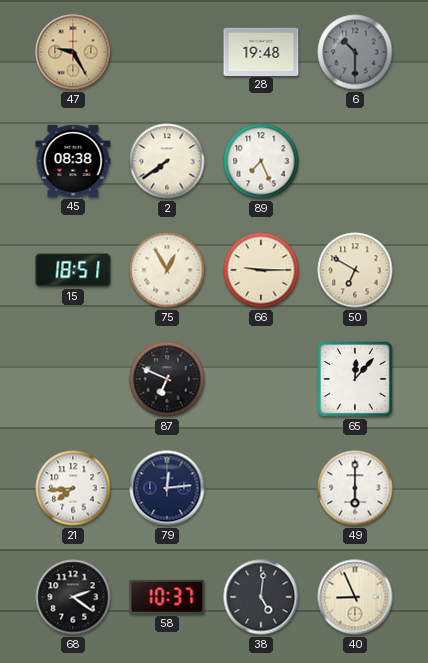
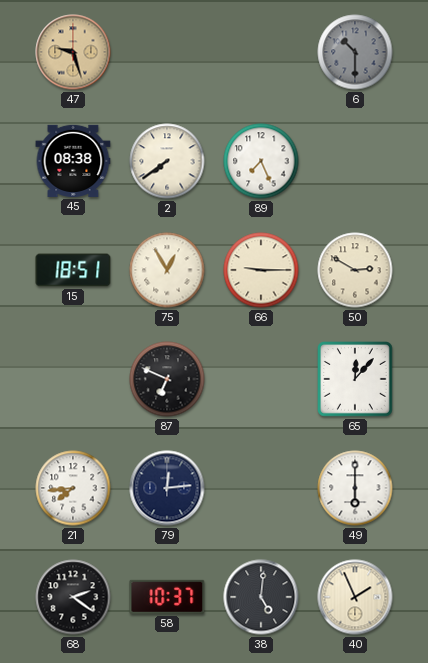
47: 9:25 -> 9:27
28: 19:48 -> none
50: 6:50 -> 2:50
40: 8:56 -> 1:56
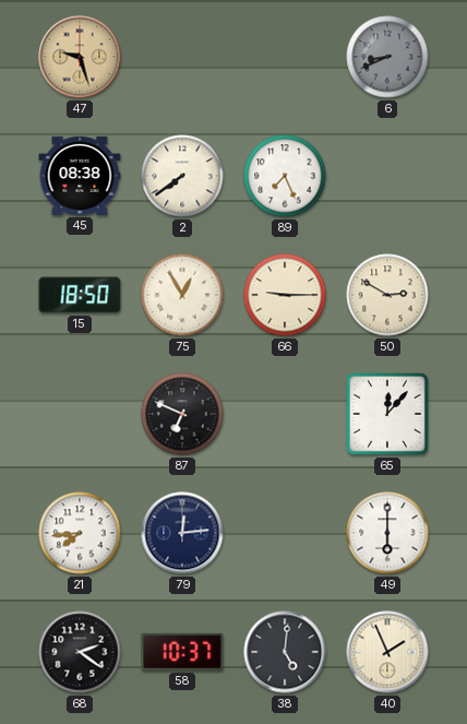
6: 10:30 -> 8:41
15: 18:51 -> 18:50
